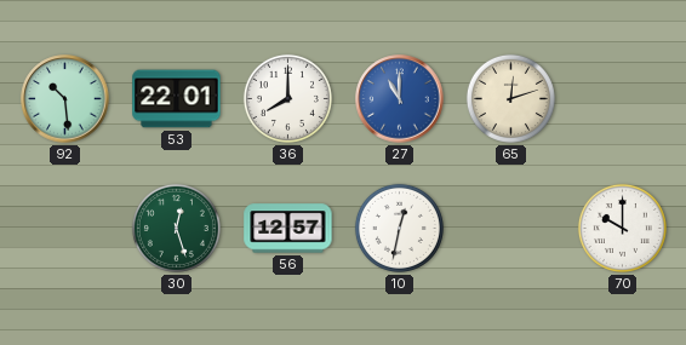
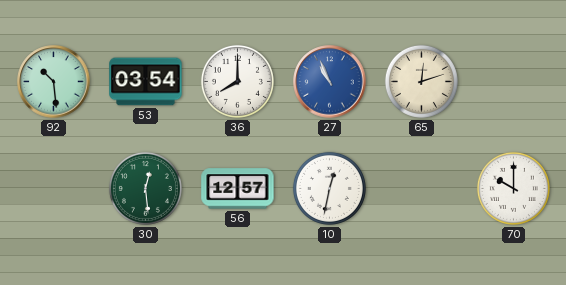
53: 22:01 -> 03:54
27: 11:00 -> 10:56
30: 12:27 -> 12:29
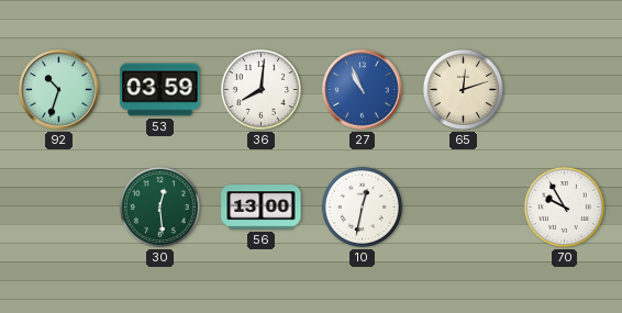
92: 10:29 -> 10:33
53: 03:54 -> 03:59
36: 8:00 -> 8:01
56: 12:57 -> 13:00
70: 10:00 -> 9:55
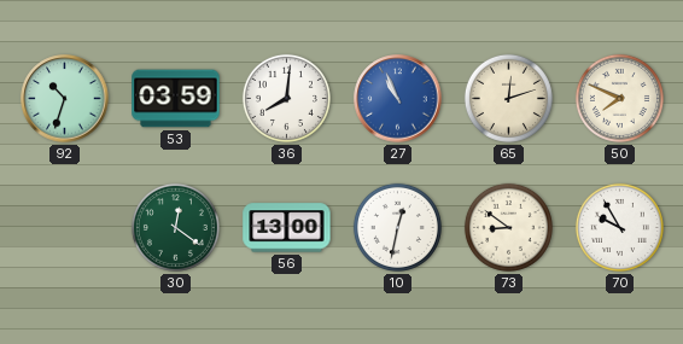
50: none -> 7:49
30: 12:29 -> 12:21
73: none -> 8:51
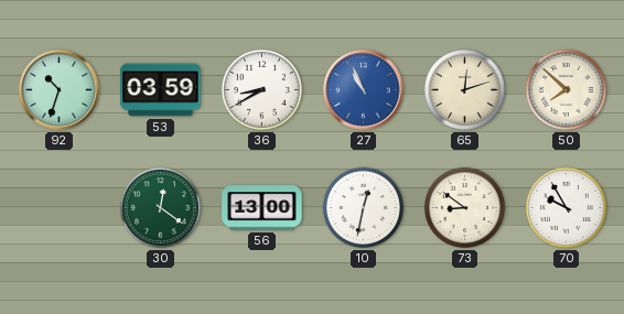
36: 8:01 -> 8:40
50: 7:49 -> 7:52
